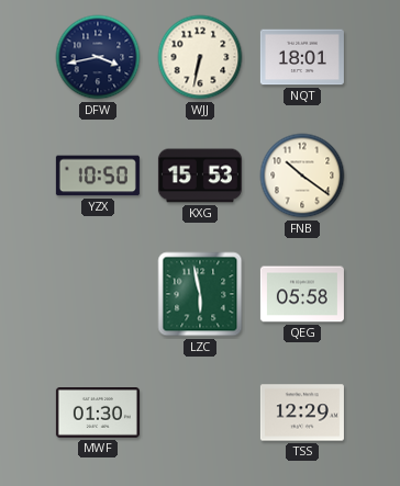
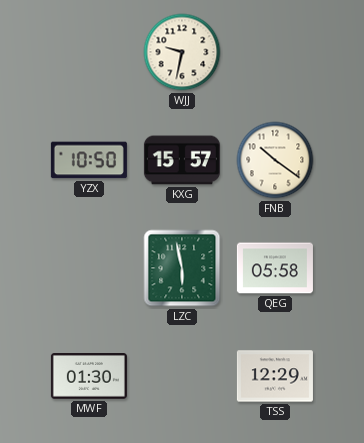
DFW: 3:43 -> none
WJJ: 6:32 -> 9:32
NQT: 18:01 -> none
KXG: 15:53 -> 15:57
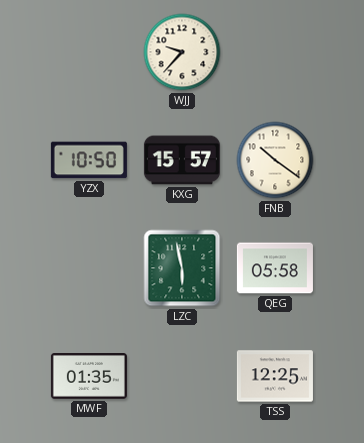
WJJ: 9:32 -> 9:37
MWF: 01:30 -> 01:35
TSS: 12:29 -> 12:25
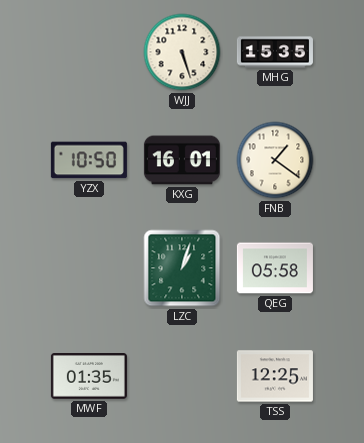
WJJ: 9:37 -> 5:27
MHG: none -> 15:35
KXG: 15:57 -> 16:01
FNB: 10:21 -> 1:21
LZC: 5:58 -> 1:03
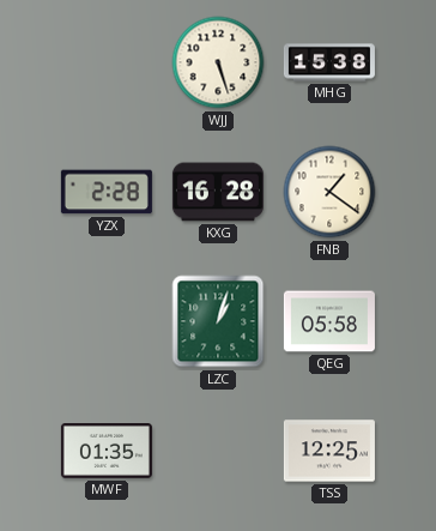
MHG: 15:35 -> 15:38
YZX: 10:50 -> 2:28
KXG: 16:01 -> 16:28
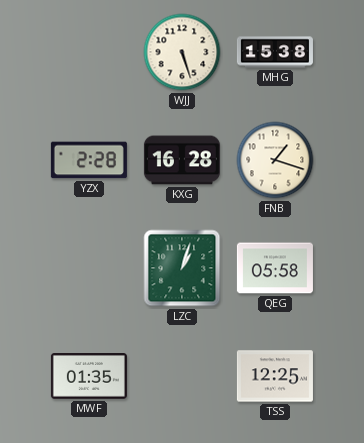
FNB: 1:21 -> 1:18
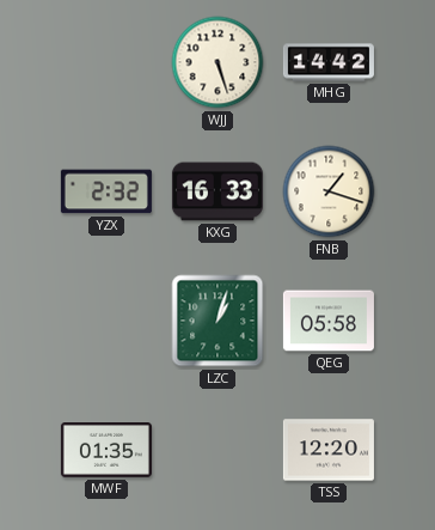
MHG: 15:38 -> 14:42
YZX: 2:28 -> 2:32
KXG: 16:28 -> 16:33
TSS: 12:25 -> 12:20
